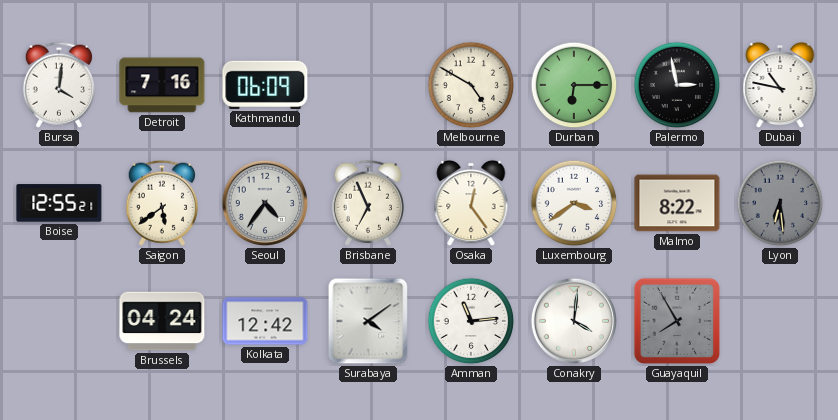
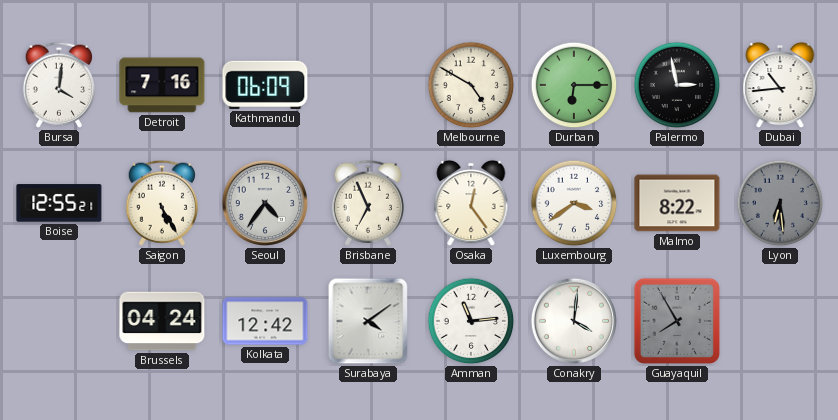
Dubai: 10:47 -> 10:44
Saigon: 5:39 -> 5:25
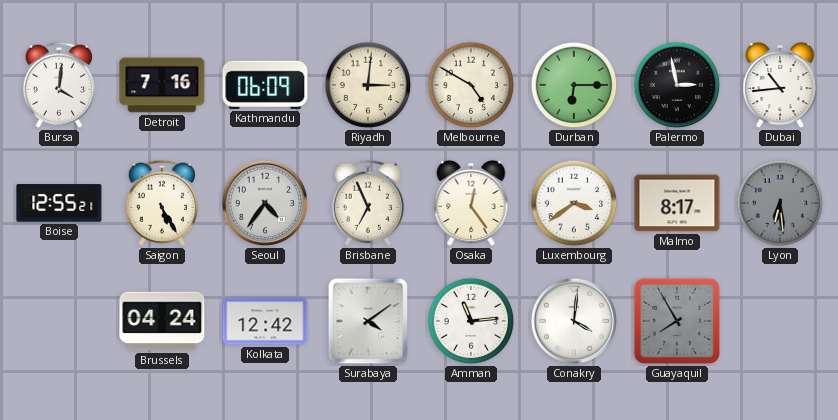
Riyadh: none -> 3:01
Malmo: 8:22 -> 8:17
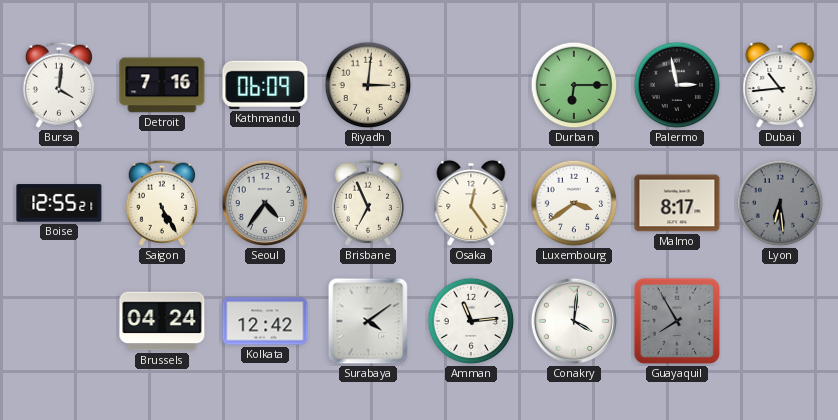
Melbourne: 4:50 -> none
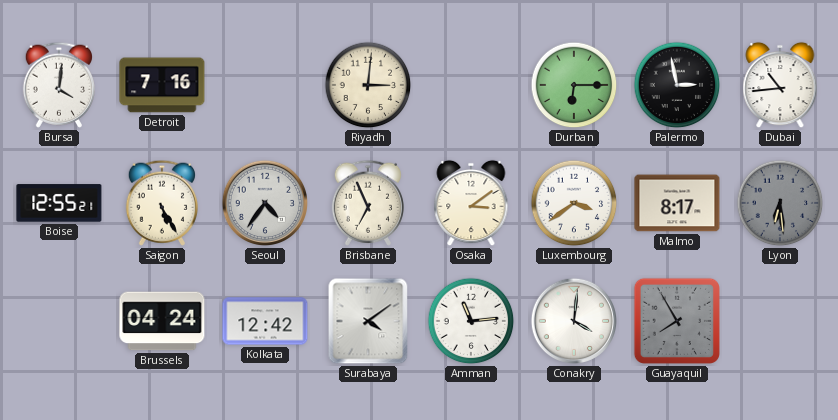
Kathmandu: 06:09 -> none
Osaka: 12:24 -> 3:09
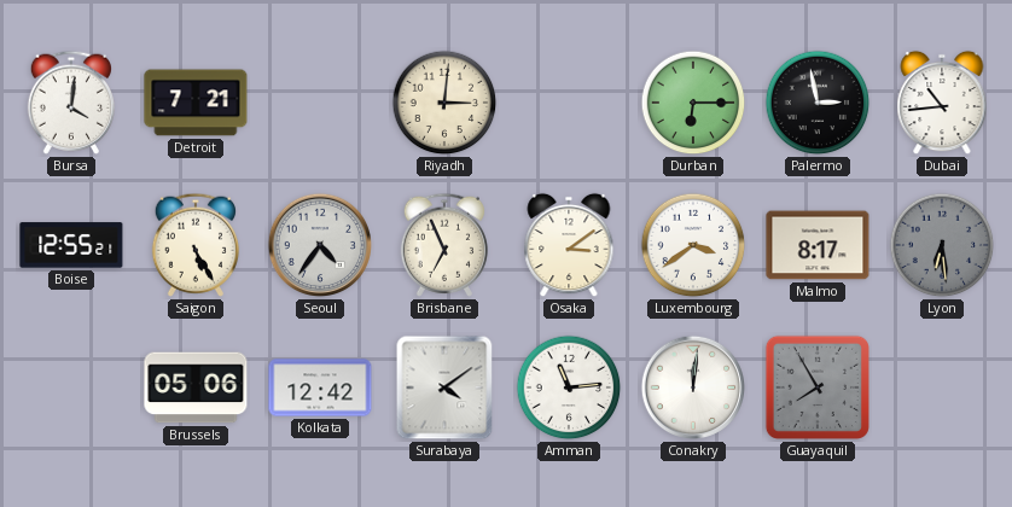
Detroit: 7:16 -> 7:21
Brussels: 04:24 -> 05:06
Conakry: 4:01 -> 12:01
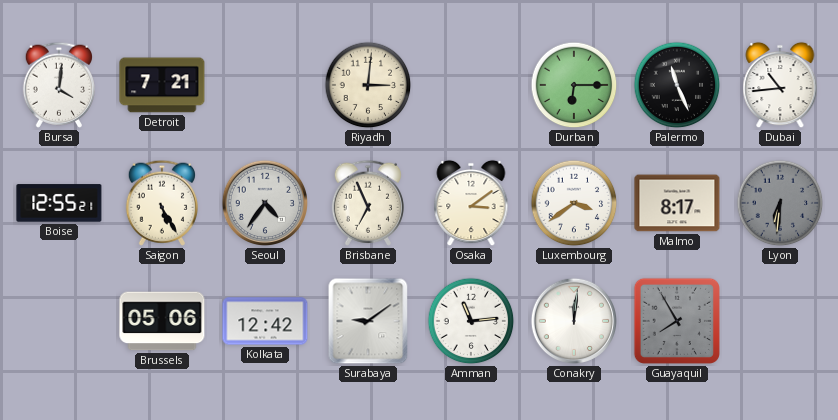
Palermo: 2:58 -> 11:26
Lyon: 6:29 -> 6:31
Surabaya: 4:09 -> 9:09
